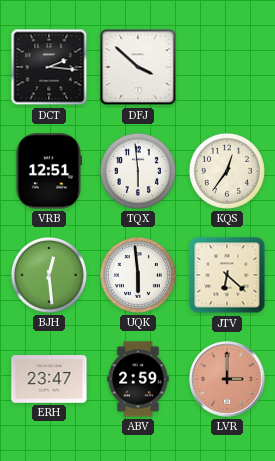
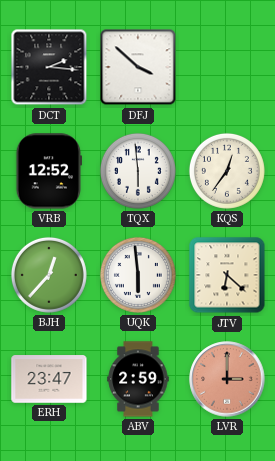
VRB: 12:51 -> 12:52
BJH: 12:29 -> 12:37
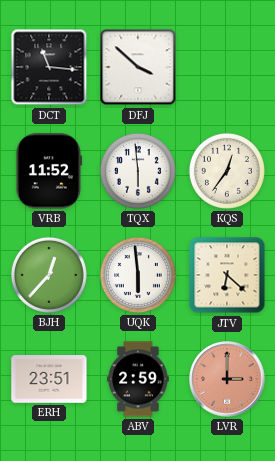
DCT: 2:16 -> 11:16
VRB: 12:52 -> 11:52
ERH: 23:47 -> 23:51
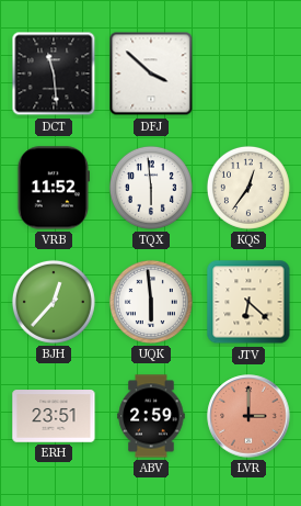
DCT: 11:16 -> 11:29
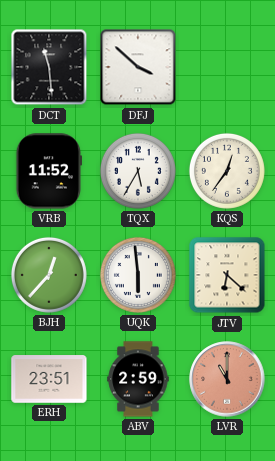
TQX: 5:59 -> 5:35
LVR: 3:00 -> 11:00
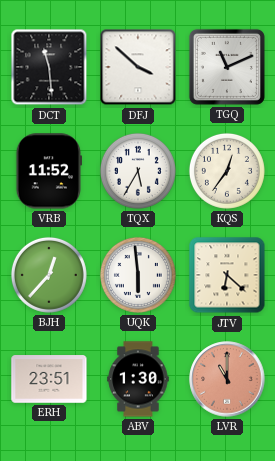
TGQ: none -> 11:11
ABV: 2:59 -> 1:30
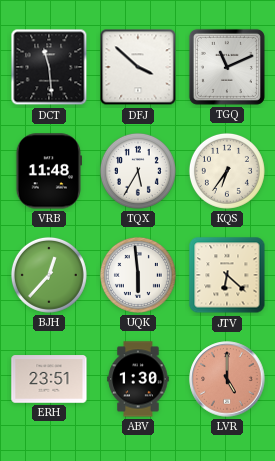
VRB: 11:52 -> 11:48
KQS: 12:36 -> 6:36
LVR: 11:00 -> 5:00
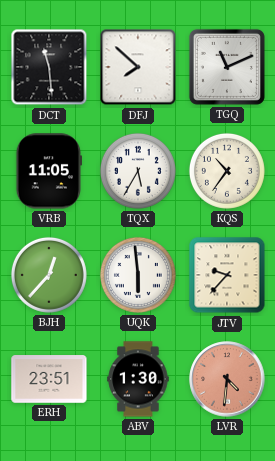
DFJ: 3:52 -> 7:52
VRB: 11:48 -> 11:05
KQS: 6:36 -> 10:36
JTV: 6:22 -> 9:37
LVR: 5:00 -> 4:31
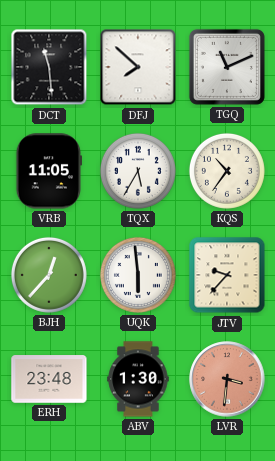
ERH: 23:51 -> 23:48
LVR: 4:31 -> 3:31
